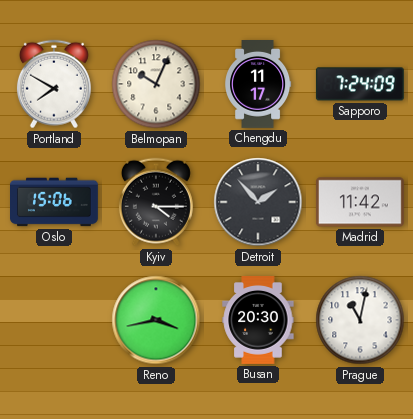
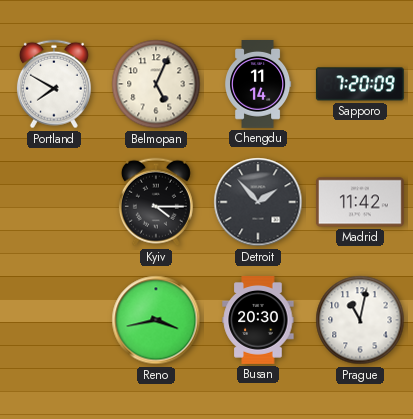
Belmopan: 10:04 -> 5:04
Chengdu: 11:17 -> 11:14
Sapporo: 7:24 -> 7:20
Oslo: 15:06 -> none
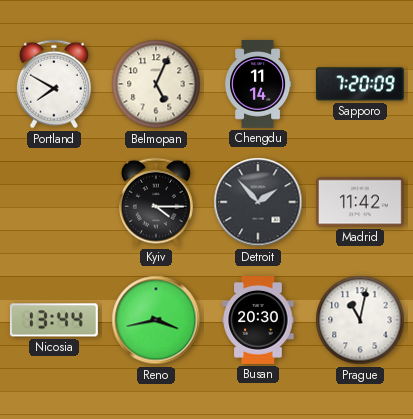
Nicosia: none -> 13:44
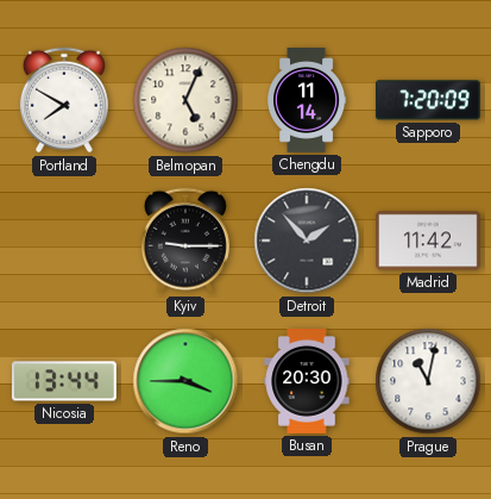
Kyiv: 4:15 -> 9:15
Reno: 3:43 -> 3:45
